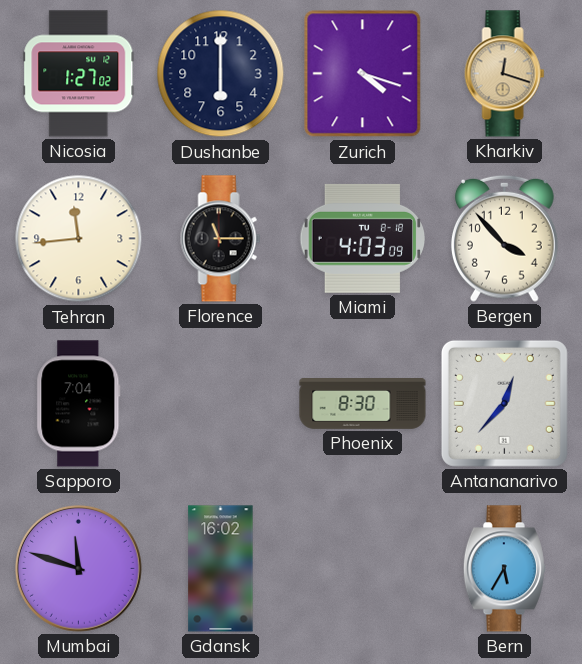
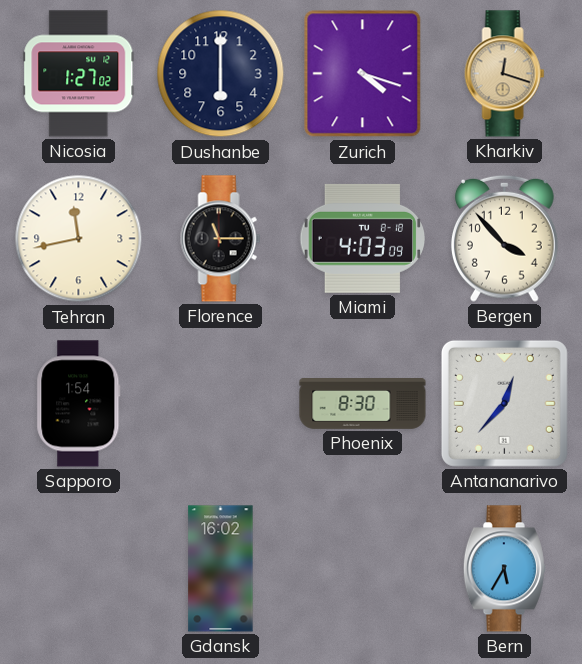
Tehran: 11:44 -> 11:43
Sapporo: 7:04 -> 1:54
Mumbai: 11:48 -> none
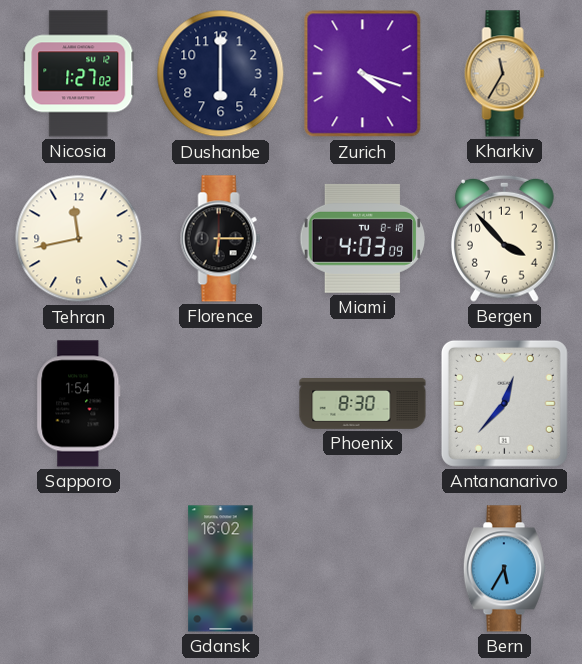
Kharkiv: 12:18 -> 11:35
Florence: 11:15 -> 6:15
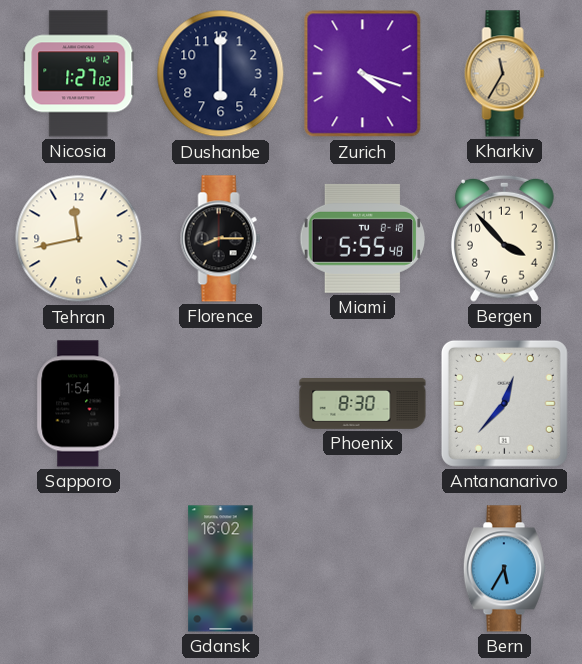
Florence: 6:15 -> 8:15
Miami: 4:03 -> 5:55
